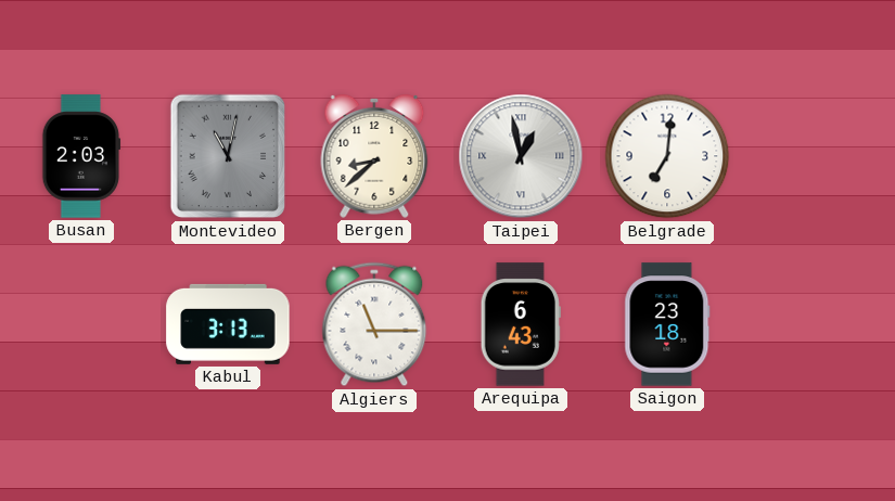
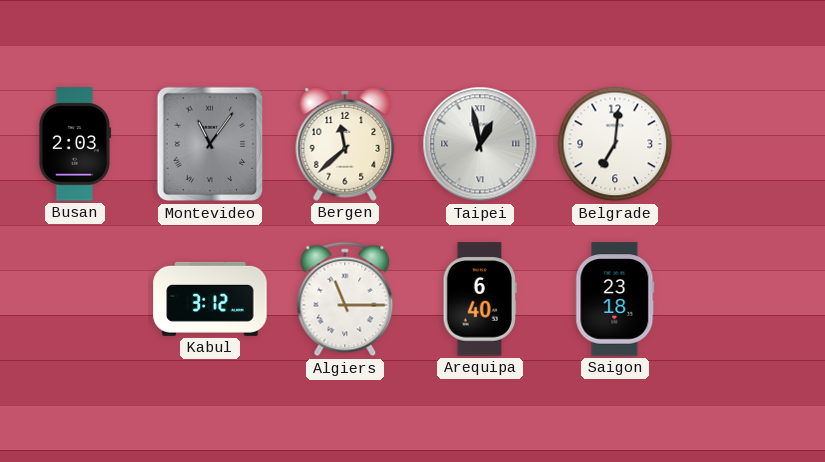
Montevideo: 11:02 -> 11:06
Bergen: 8:38 -> 11:38
Kabul: 3:13 -> 3:12
Arequipa: 6:43 -> 6:40
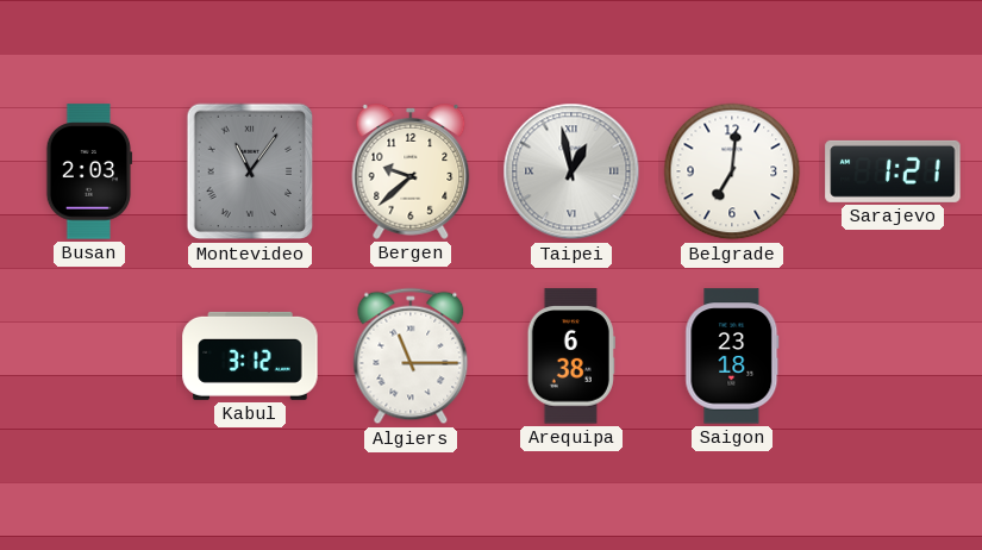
Bergen: 11:38 -> 9:38
Sarajevo: none -> 1:21
Arequipa: 6:40 -> 6:38
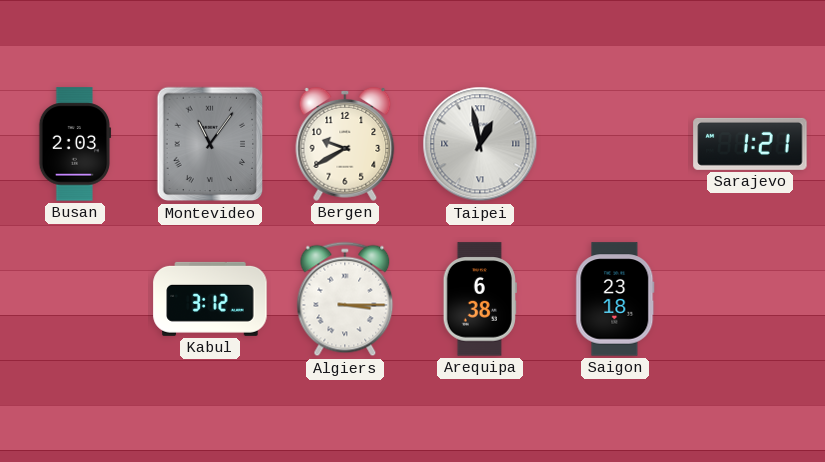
Bergen: 9:38 -> 9:40
Belgrade: 7:01 -> none
Algiers: 11:15 -> 3:15
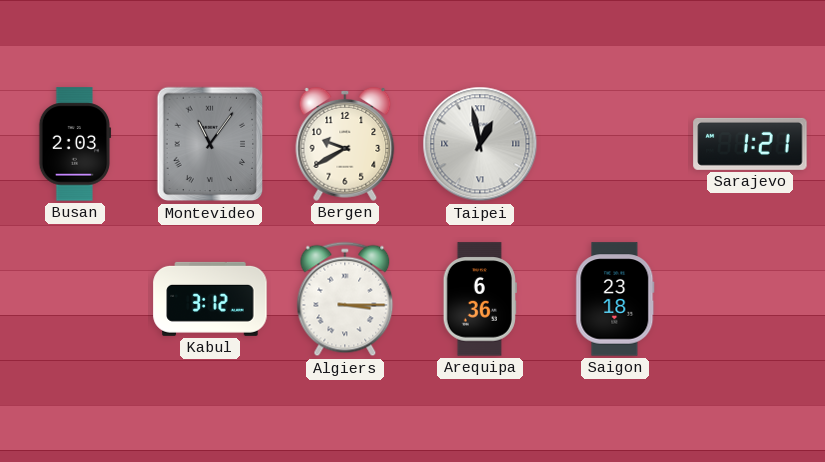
Arequipa: 6:38 -> 6:36
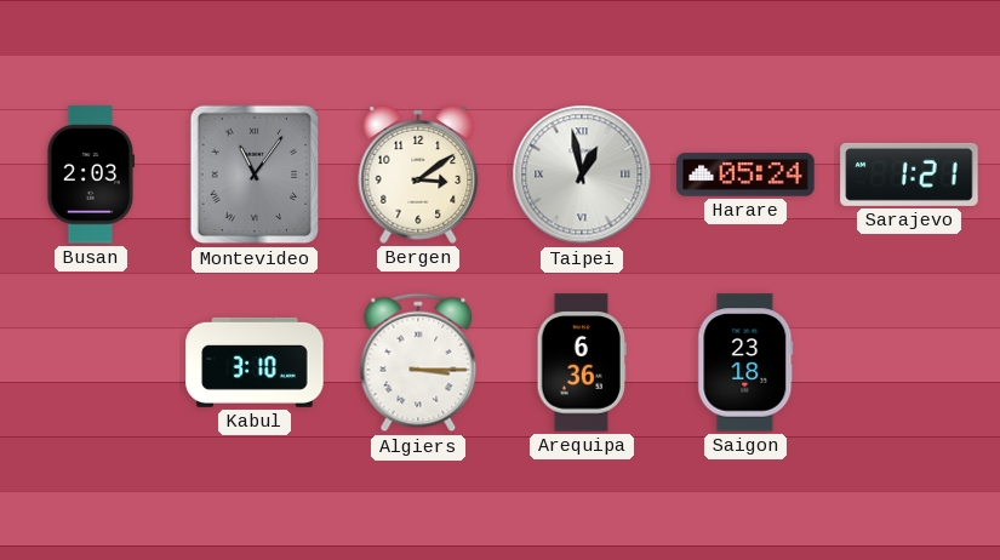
Bergen: 9:40 -> 3:09
Harare: none -> 05:24
Kabul: 3:12 -> 3:10
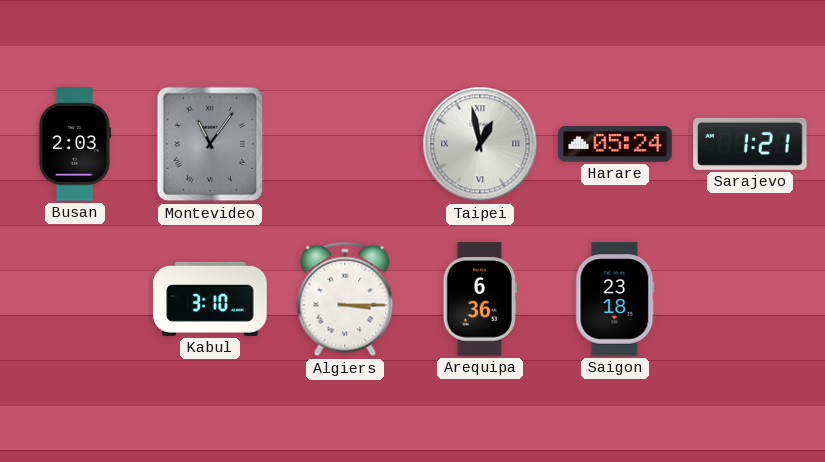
Bergen: 3:09 -> none
